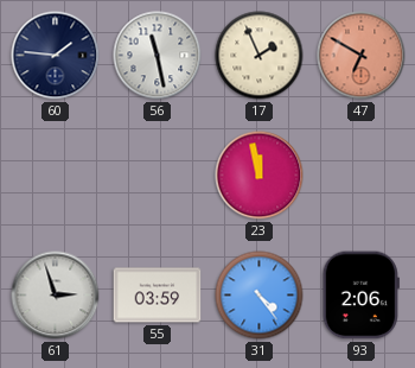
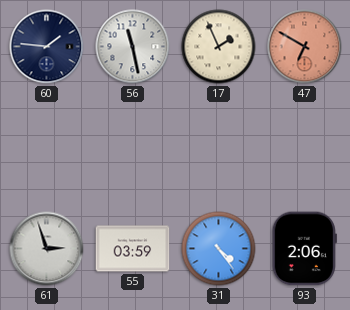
23: 11:58 -> none
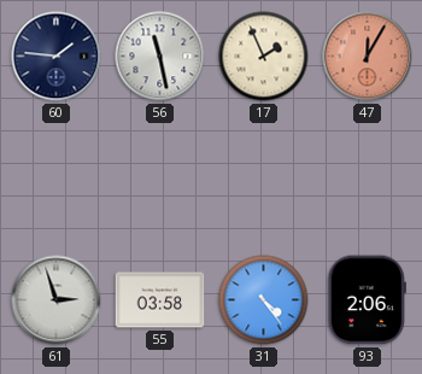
47: 6:50 -> 12:05
55: 03:59 -> 03:58
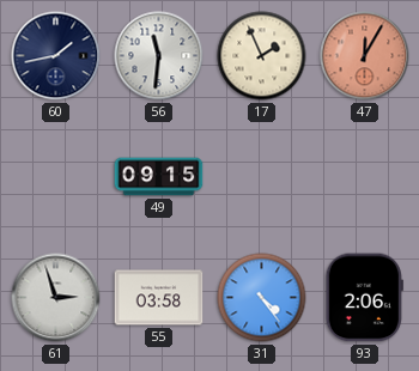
60: 1:46 -> 1:43
56: 11:28 -> 11:31
49: none -> 09:15
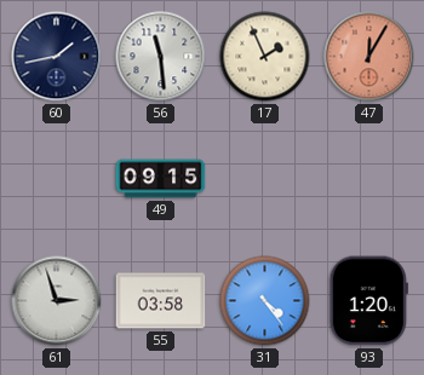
56: 11:31 -> 11:29
93: 2:06 -> 1:20
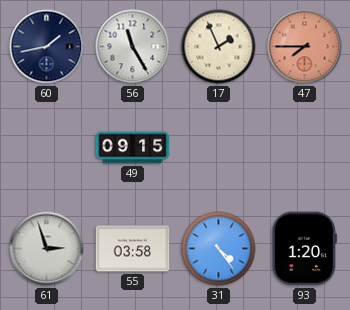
56: 11:29 -> 11:25
47: 12:05 -> 7:45
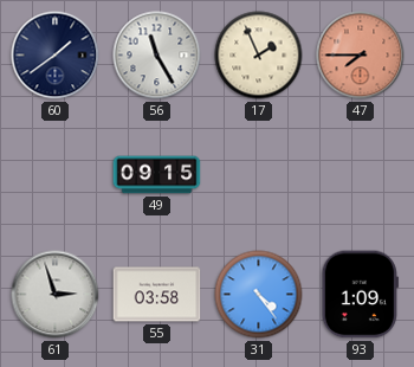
60: 1:43 -> 1:39
93: 1:20 -> 1:09
